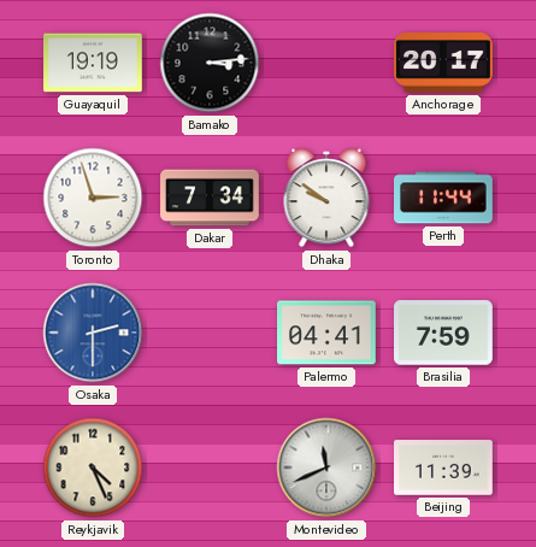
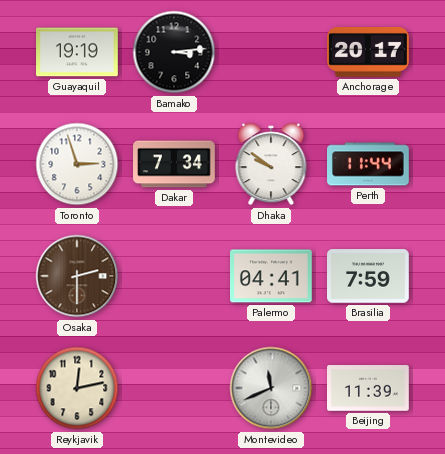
Osaka dial: blue -> brown
Reykjavik: 4:26 -> 12:13
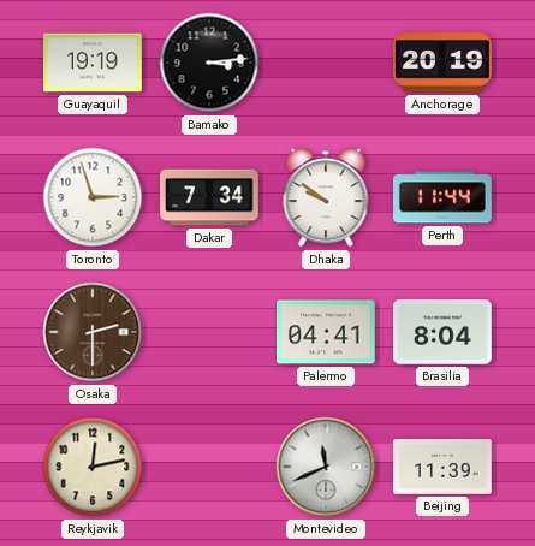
Anchorage: 20:17 -> 20:19
Brasilia: 7:59 -> 8:04
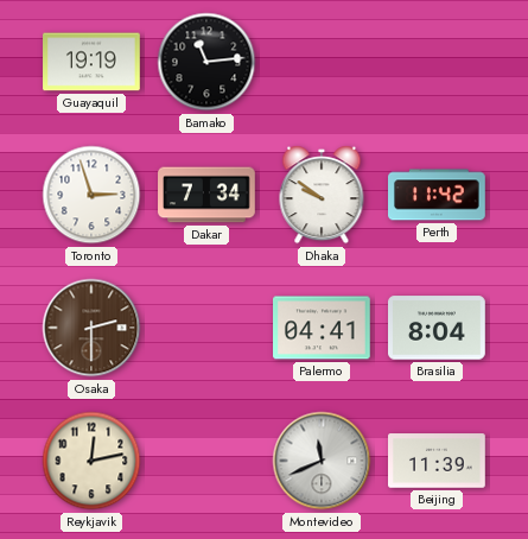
Bamako: 3:14 -> 11:14
Anchorage: 20:19 -> none
Perth: 11:44 -> 11:42
